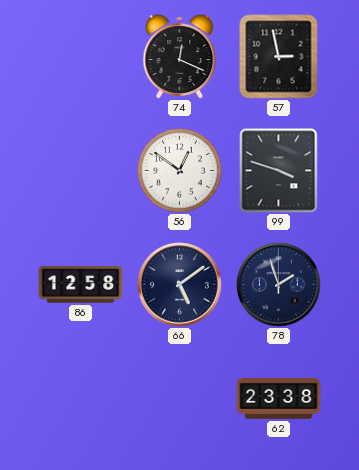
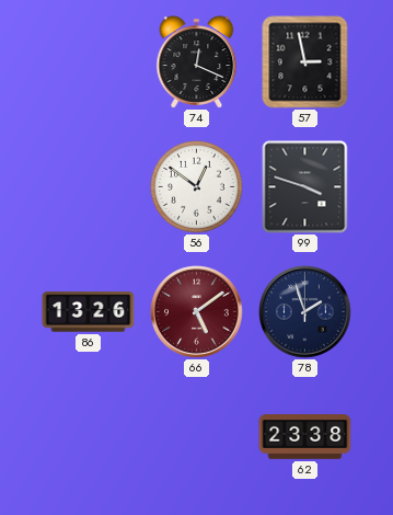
86: 12:58 -> 13:26
66 dial: navy -> burgundy
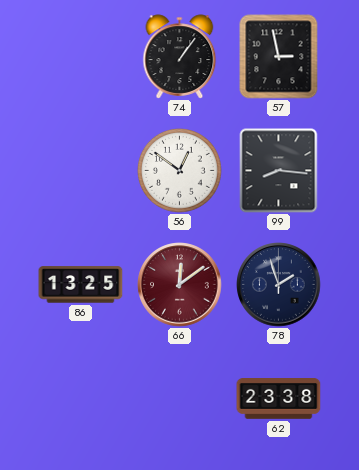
74: 12:19 -> 1:06
99: 3:48 -> 8:16
86: 13:26 -> 13:25
66: 5:09 -> 12:09
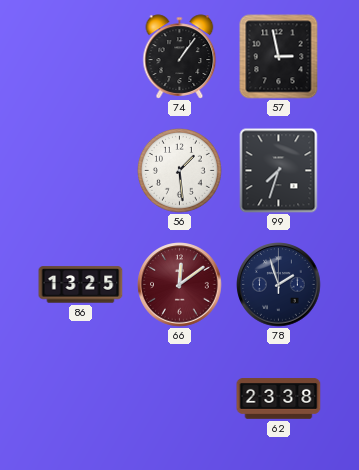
56: 12:51 -> 1:29
99: 8:16 -> 7:33
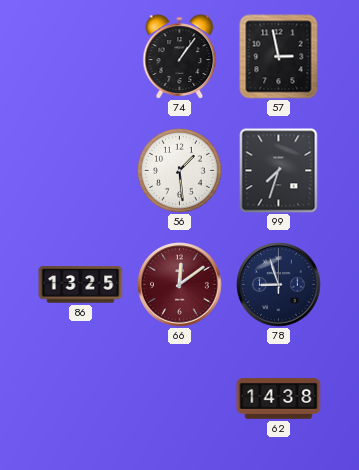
78: 1:57 -> 8:57
62: 23:38 -> 14:38
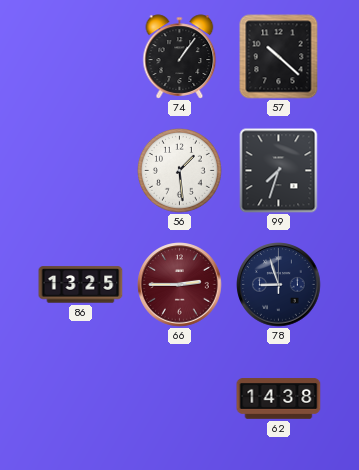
57: 2:58 -> 10:22
66: 12:09 -> 2:45
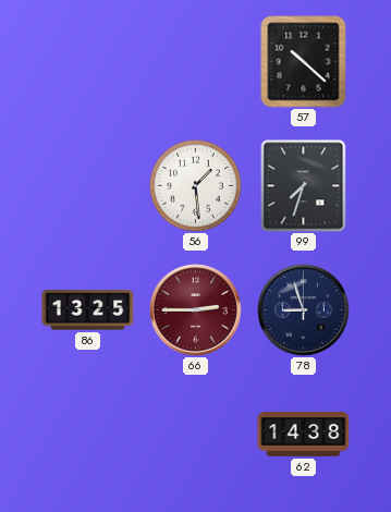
74: 1:06 -> none
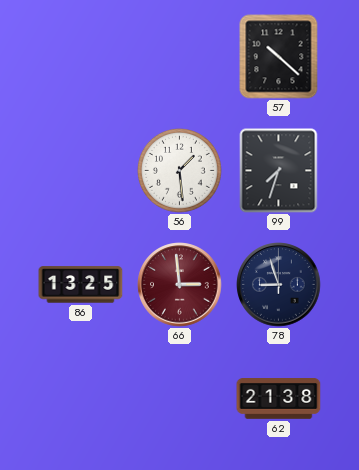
66: 2:45 -> 2:59
62: 14:38 -> 21:38
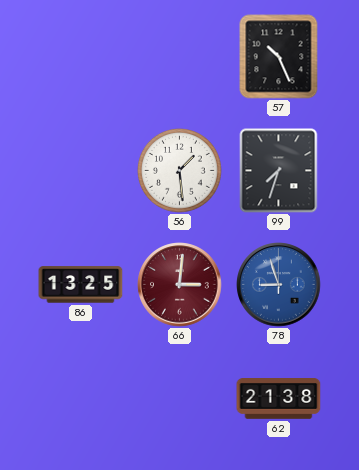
57: 10:22 -> 10:26
66: 2:59 -> 3:01
78 dial: navy -> blue
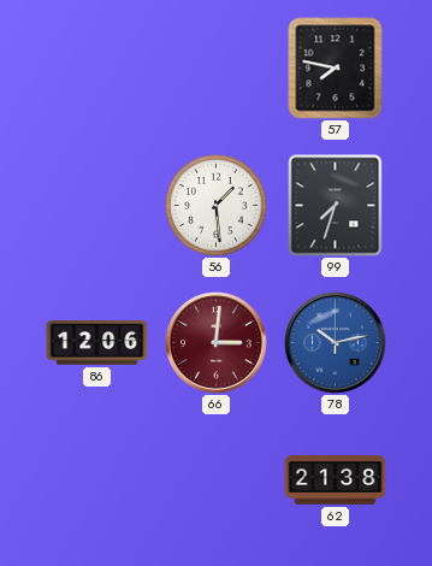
57: 10:26 -> 7:47
86: 13:25 -> 12:06
78: 8:57 -> 10:13
